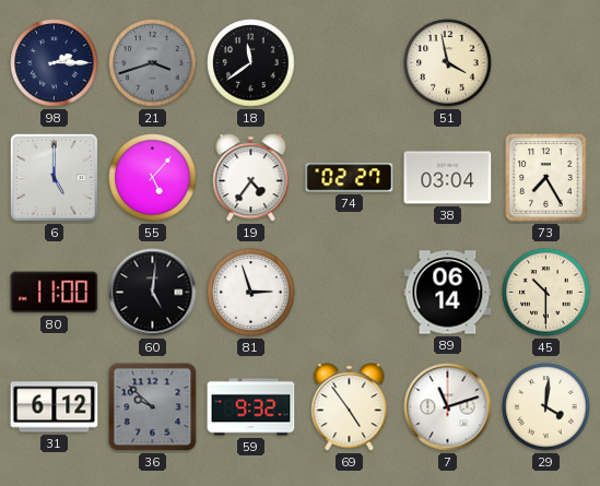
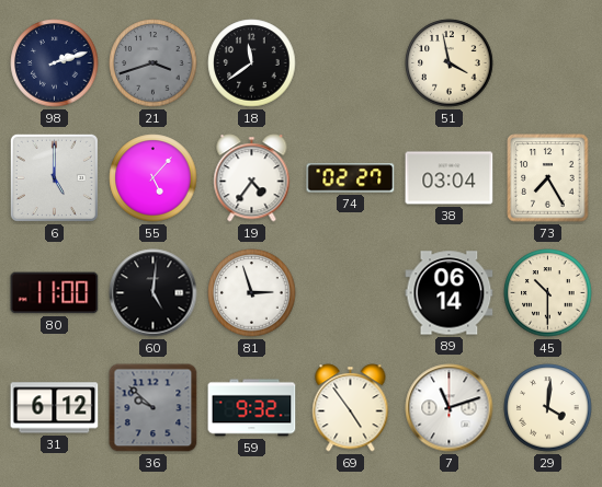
98: 2:15 -> 2:12
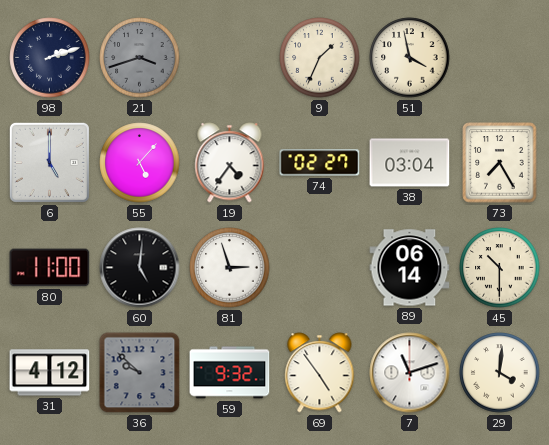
18: 11:39 -> none
9: none -> 1:34
31: 6:12 -> 4:12
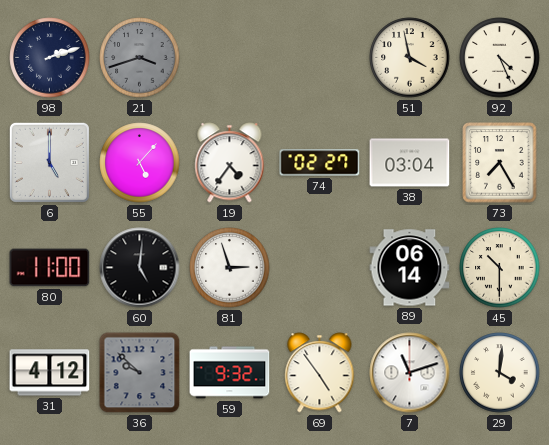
9: 1:34 -> none
92: none -> 4:26
